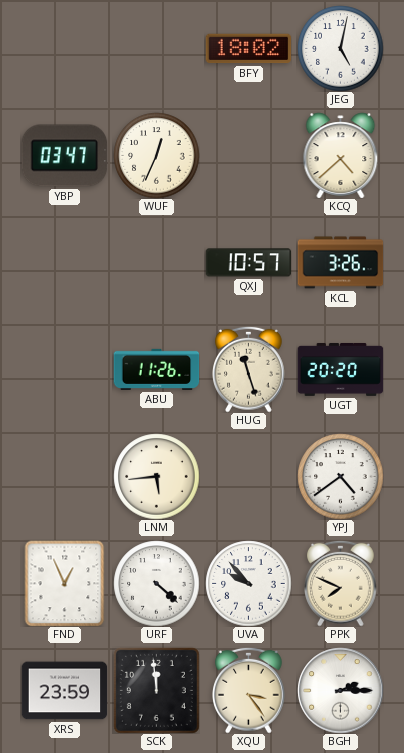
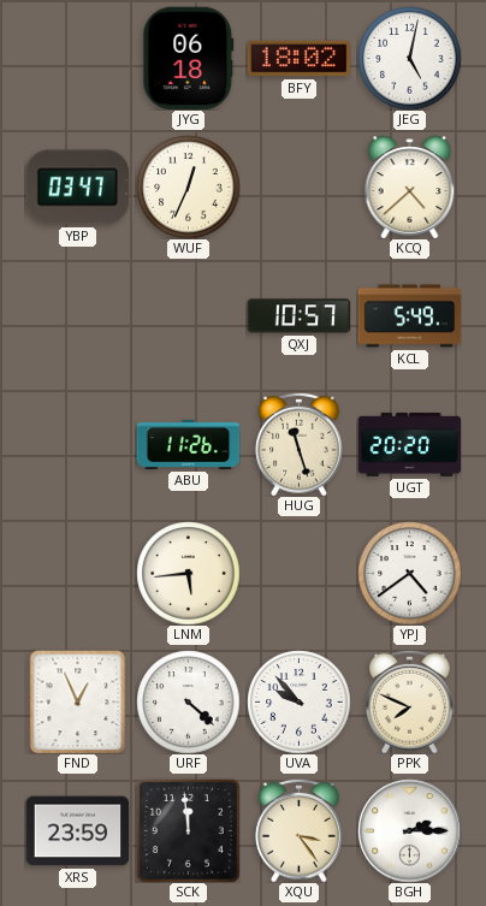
JYG: none -> 06:18
KCL: 3:26 -> 5:49
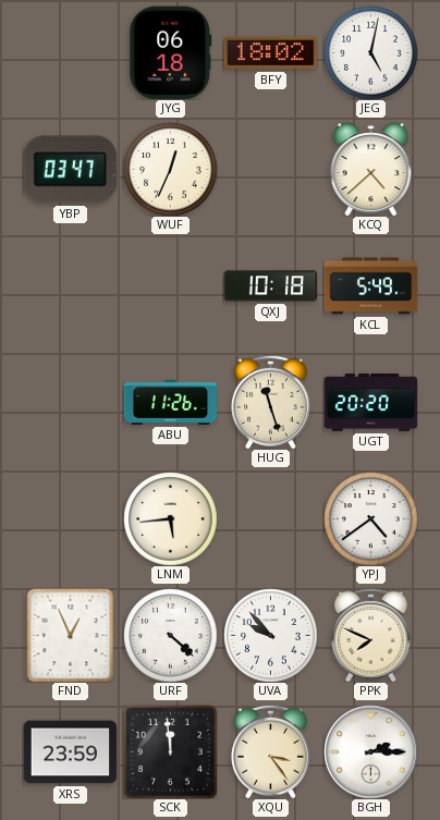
QXJ: 10:57 -> 10:18
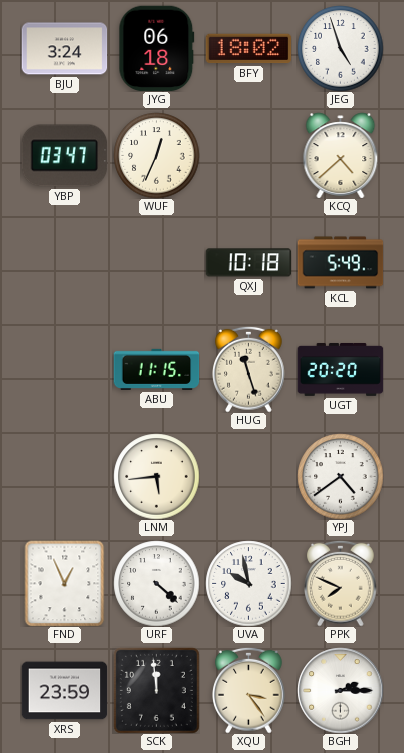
BJU: none -> 3:24
JEG: 5:02 -> 4:57
ABU: 11:26 -> 11:15
UVA: 9:53 -> 9:58
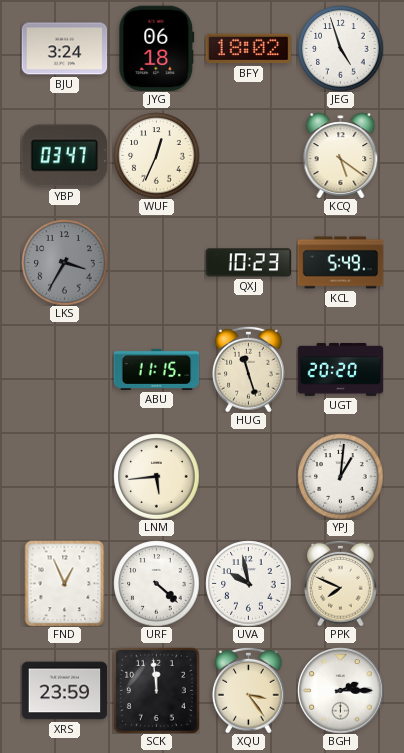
KCQ: 4:38 -> 5:21
LKS: none -> 3:35
QXJ: 10:18 -> 10:23
YPJ: 4:39 -> 1:01
